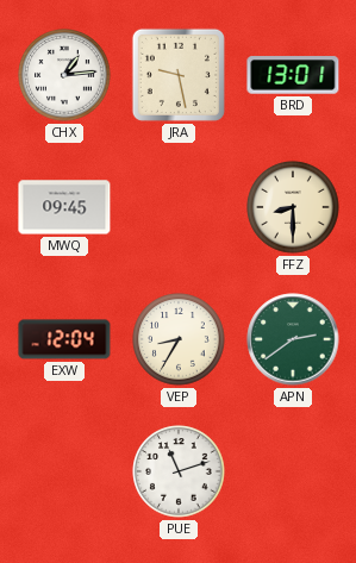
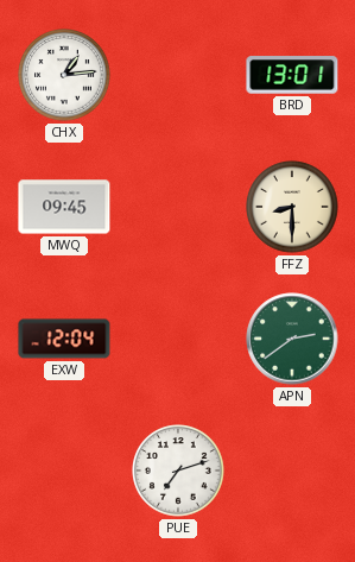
JRA: 9:28 -> none
VEP: 8:35 -> none
PUE: 11:12 -> 7:12
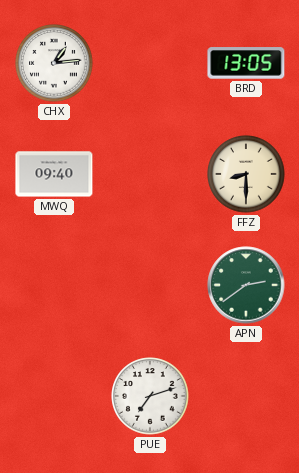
BRD: 13:01 -> 13:05
MWQ: 09:45 -> 09:40
EXW: 12:04 -> none
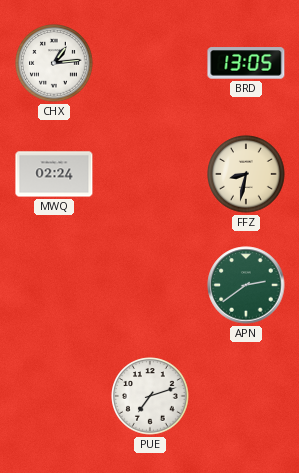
MWQ: 09:40 -> 02:24
FFZ: 8:30 -> 8:32
